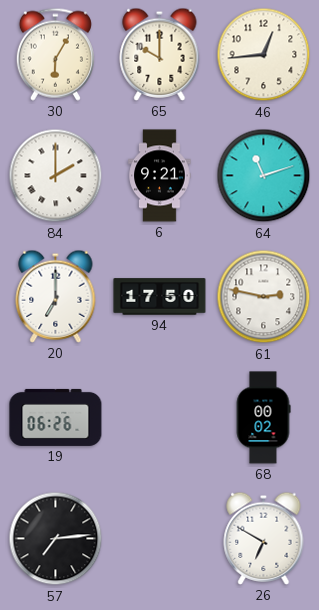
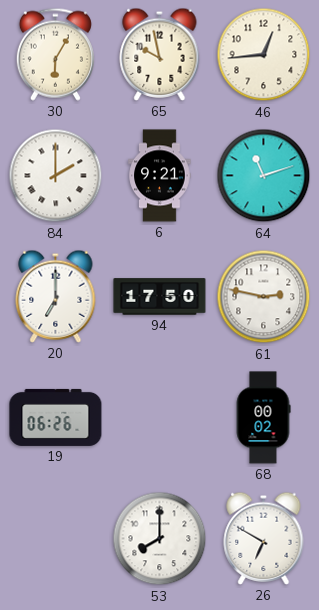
65: 10:00 -> 9:58
57: 7:14 -> none
53: none -> 8:00
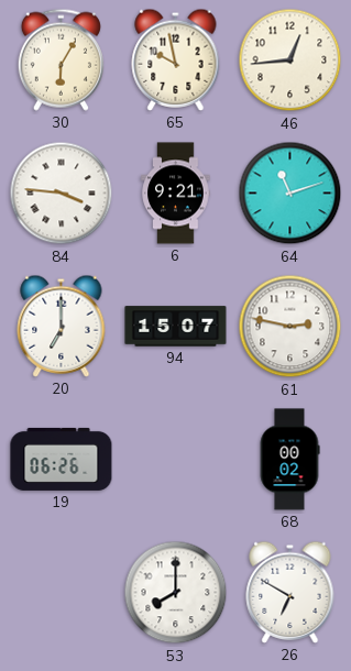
84: 2:00 -> 3:46
94: 17:50 -> 15:07
